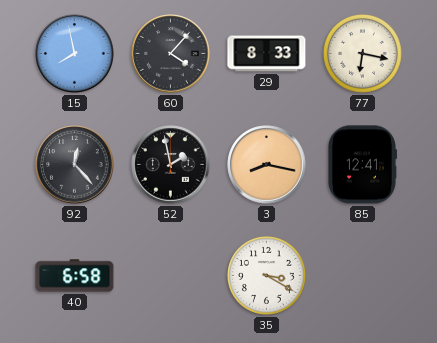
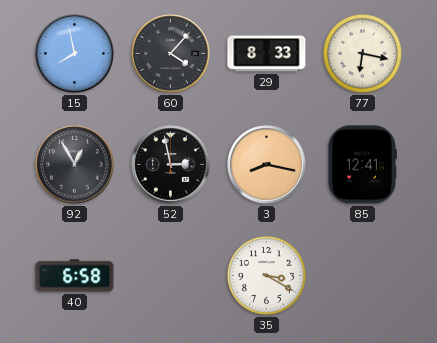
92: 12:23 -> 12:55
52: 1:58 -> 2:58
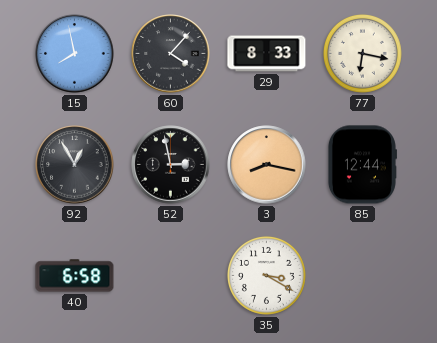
85: 12:41 -> 12:44
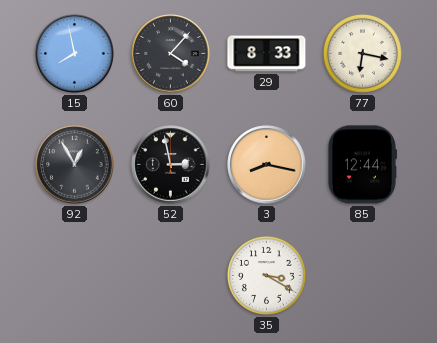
40: 6:58 -> none
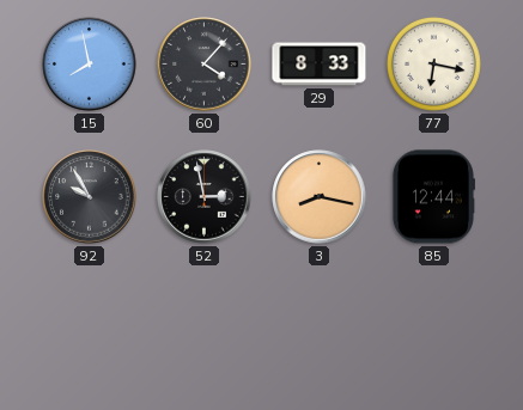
92: 12:55 -> 9:55
35: 3:20 -> none
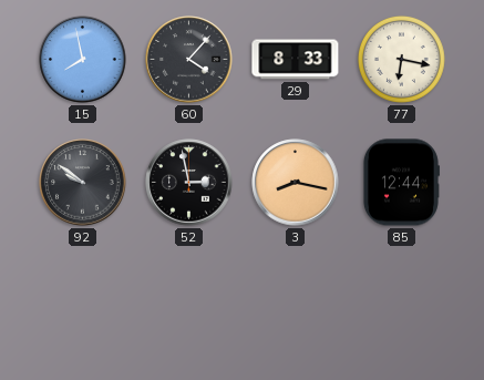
92: 9:55 -> 9:51
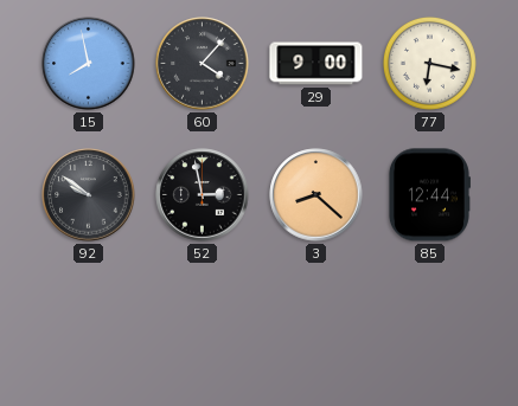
29: 8:33 -> 9:00
3: 8:17 -> 8:22
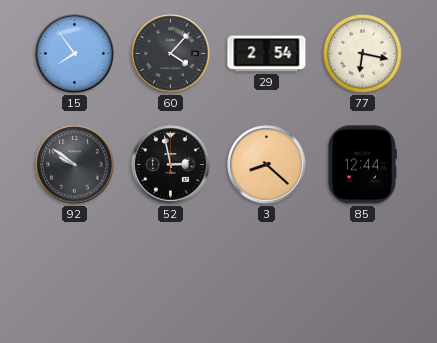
15: 7:58 -> 7:54
29: 9:00 -> 2:54
